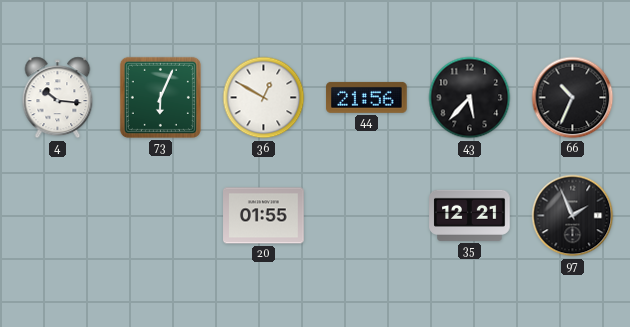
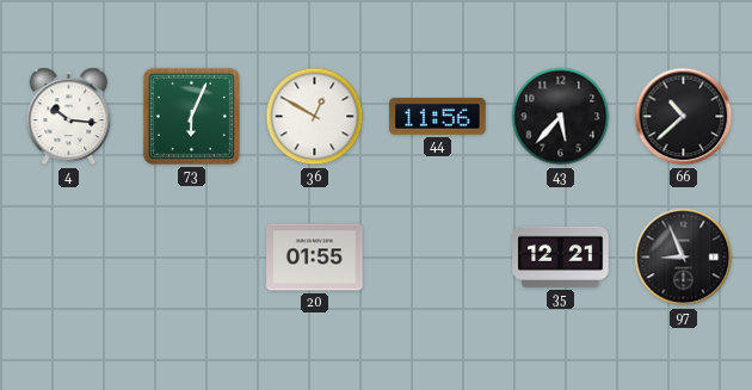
44: 21:56 -> 11:56
66: 10:34 -> 10:38
97: 1:56 -> 8:56
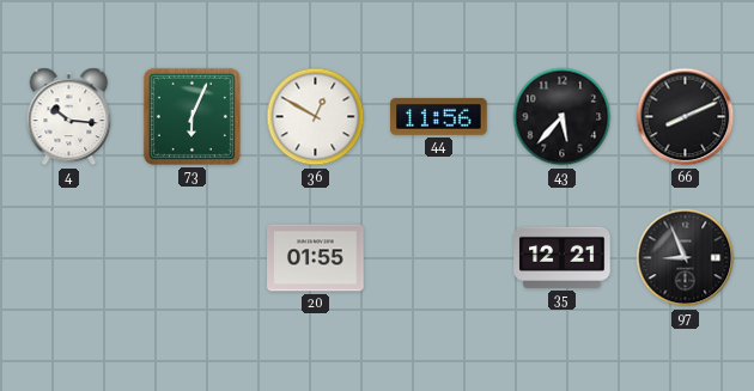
66: 10:38 -> 8:11
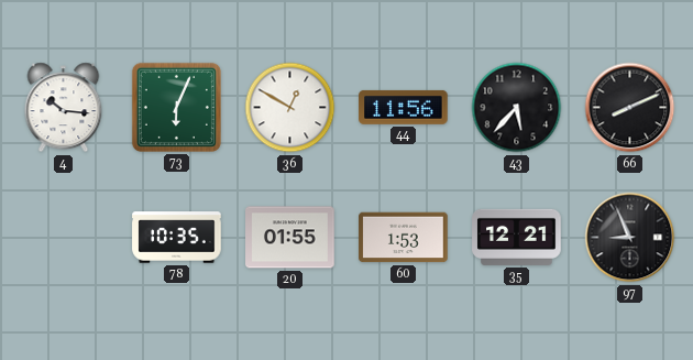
78: none -> 10:35
60: none -> 1:53
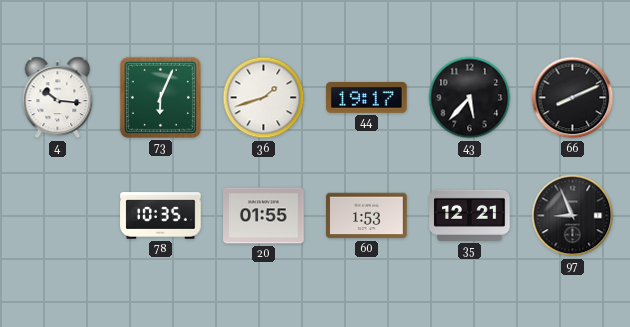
36: 12:50 -> 1:42
44: 11:56 -> 19:17
